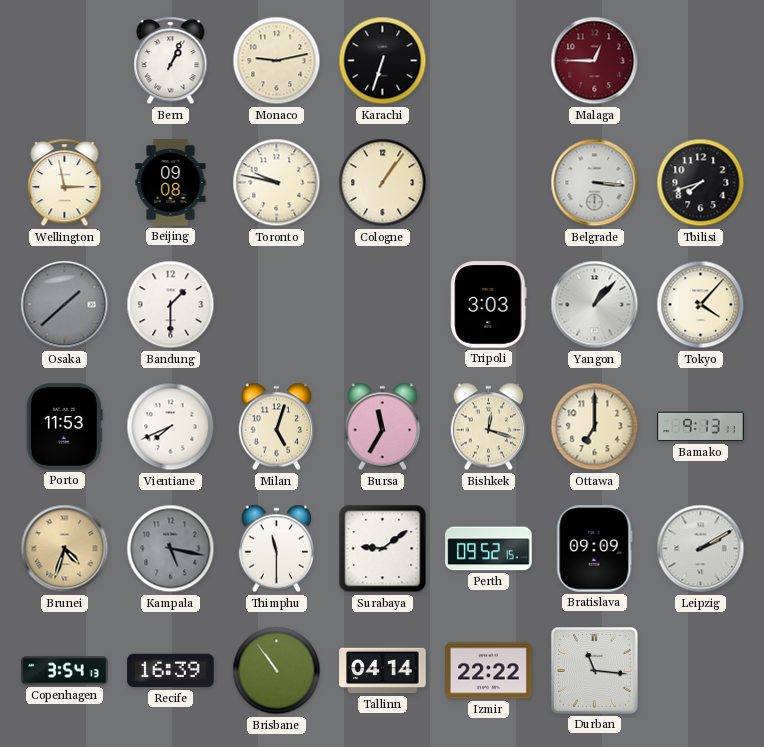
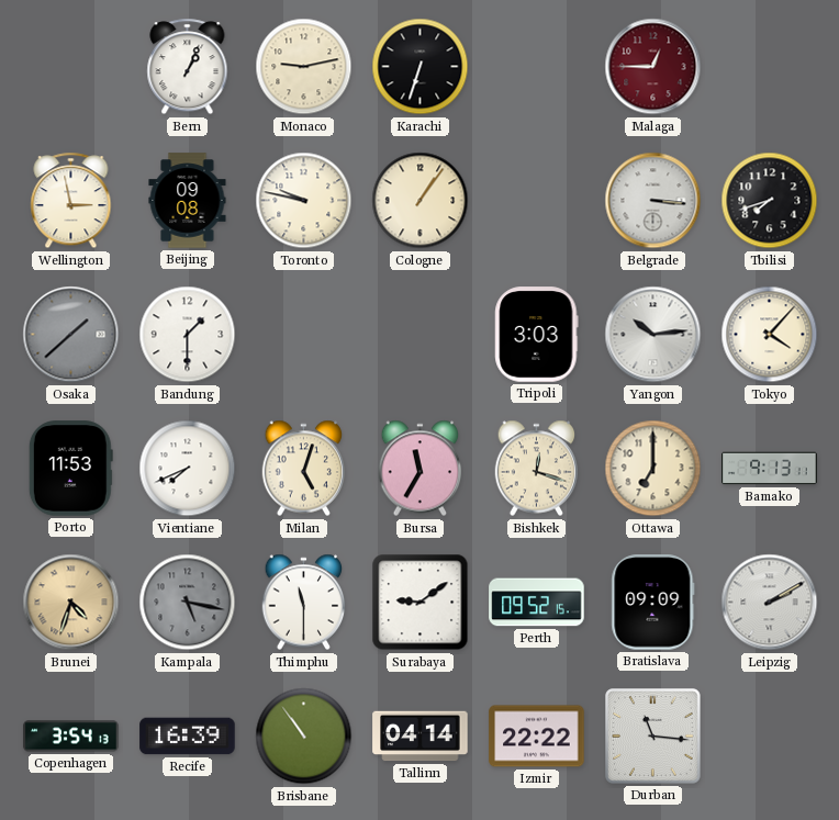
Yangon: 1:07 -> 10:14
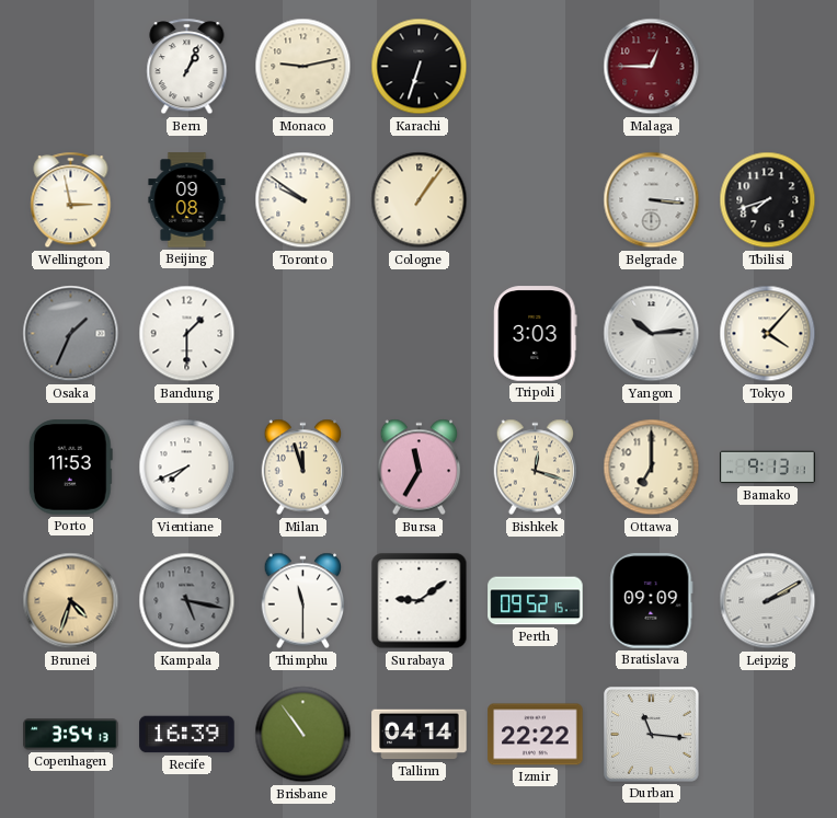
Toronto: 9:47 -> 9:51
Osaka: 1:38 -> 1:34
Milan: 5:03 -> 11:57
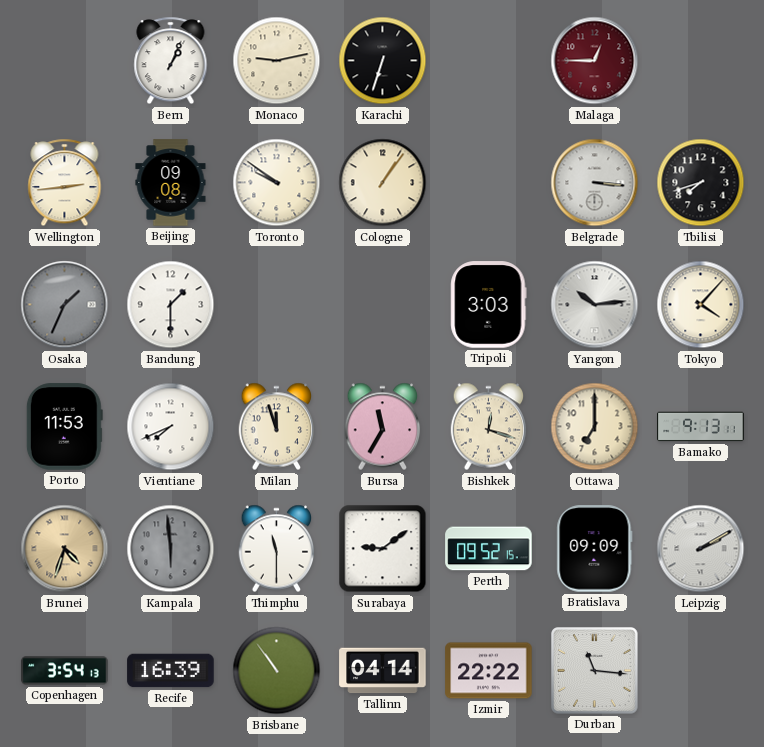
Wellington: 2:58 -> 2:44
Kampala: 5:17 -> 5:59
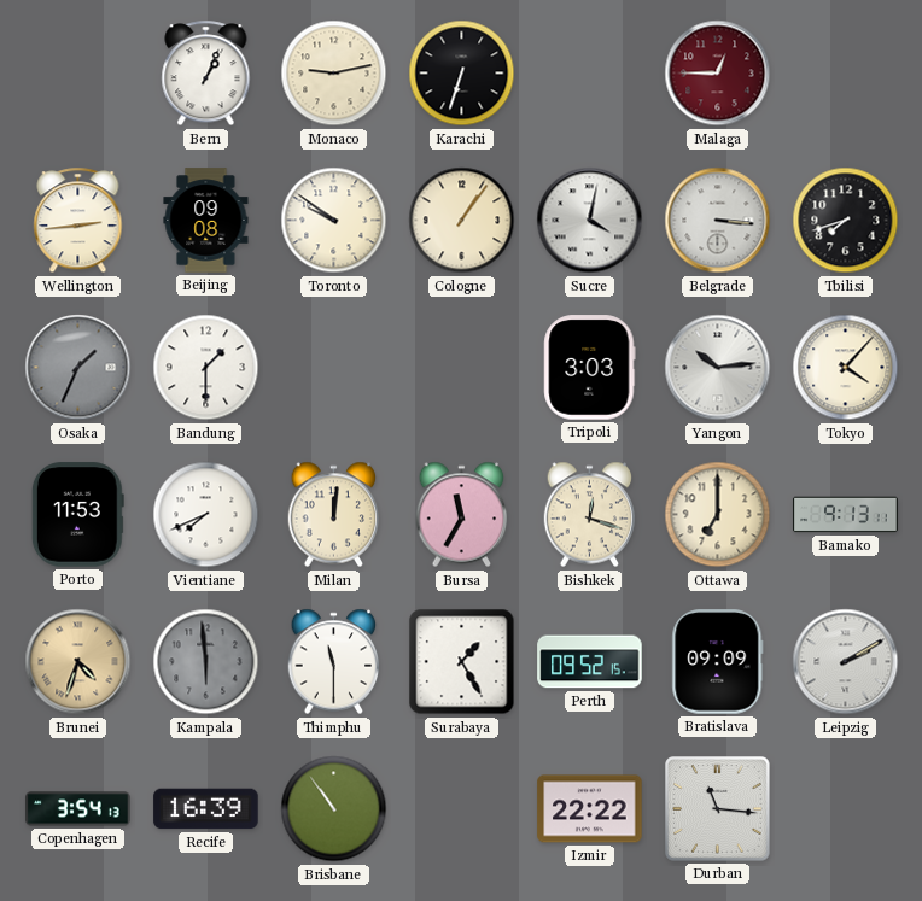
Sucre: none -> 4:02
Milan: 11:57 -> 12:01
Surabaya: 9:09 -> 1:25
Tallinn: 04:14 -> none
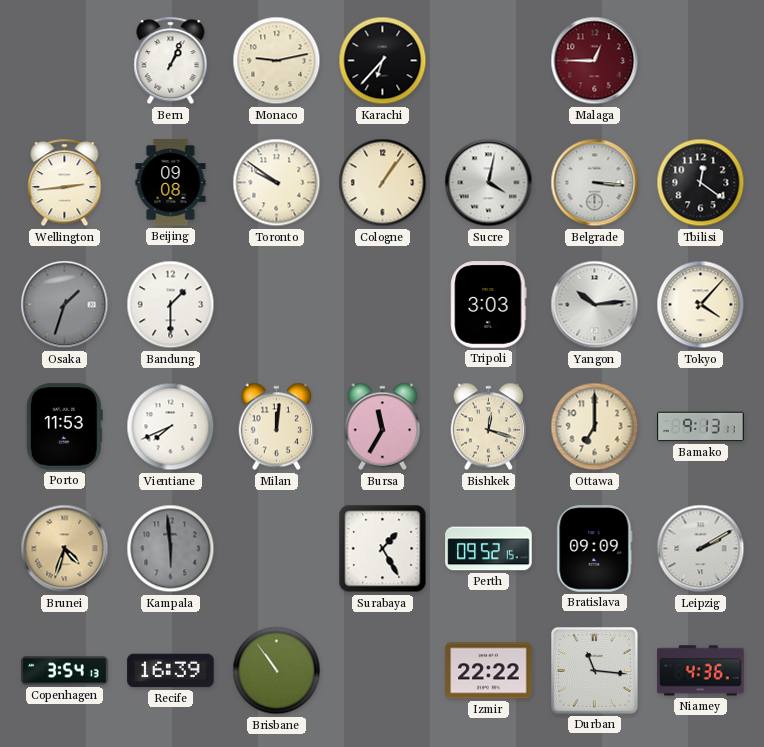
Karachi: 6:33 -> 6:37
Tbilisi: 7:42 -> 12:21
Osaka: 1:34 -> 1:33
Thimphu: 11:30 -> none
Niamey: none -> 4:36
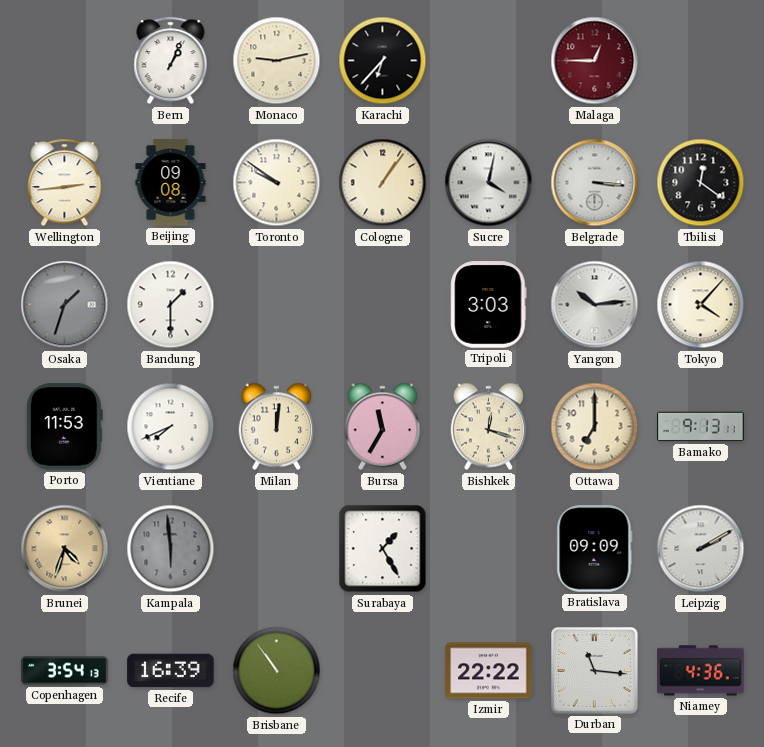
Perth: 09:52 -> none
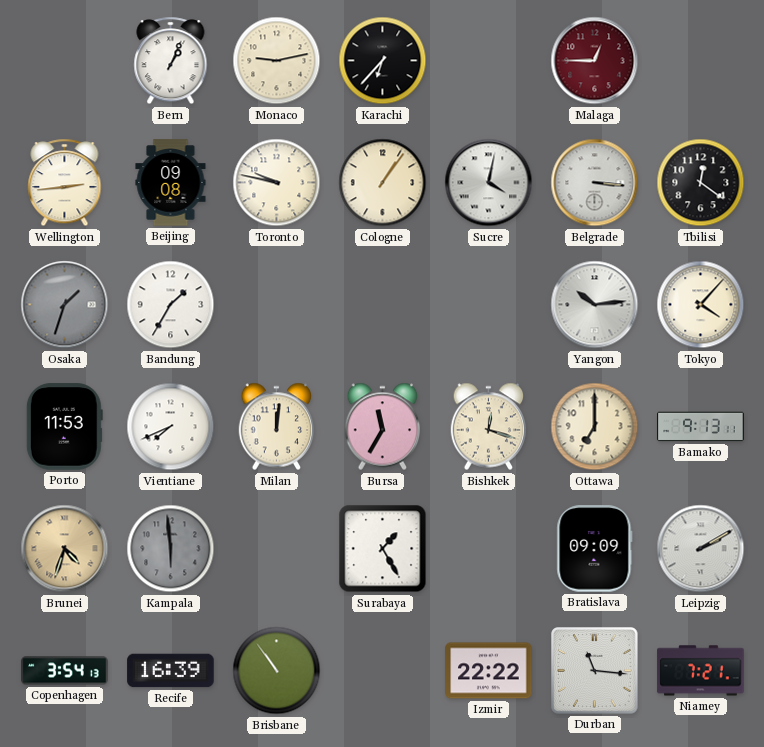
Toronto: 9:51 -> 9:47
Bandung: 1:30 -> 1:35
Tripoli: 3:03 -> none
Niamey: 4:36 -> 7:21
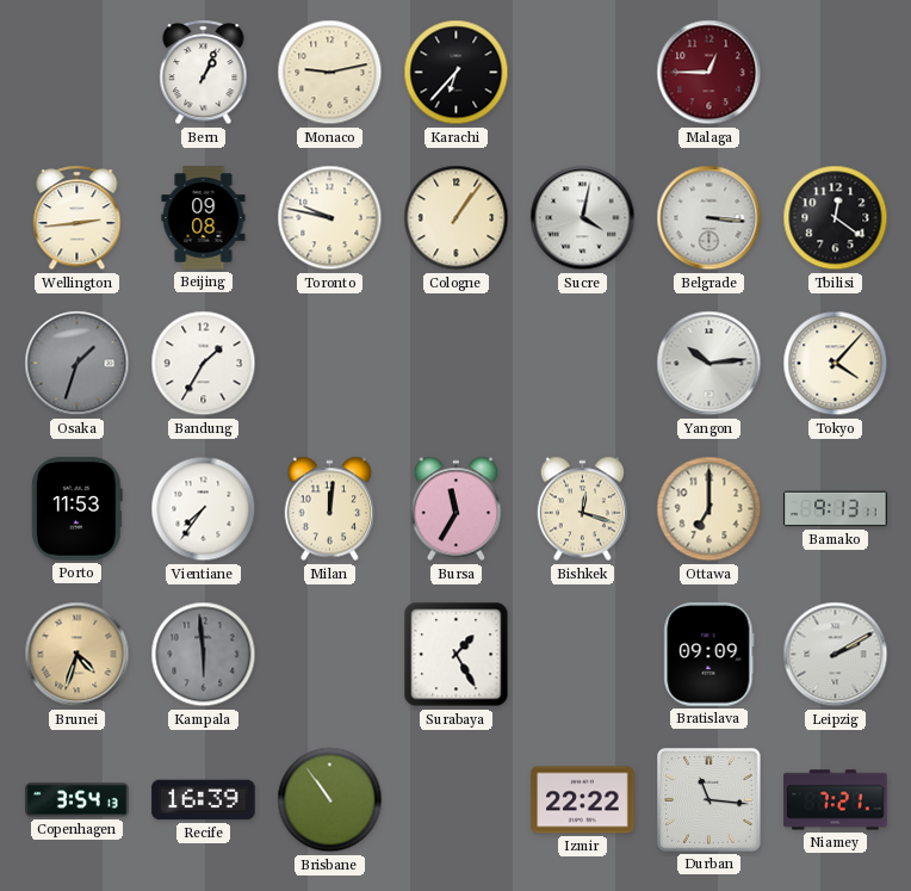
Vientiane: 7:41 -> 7:36
